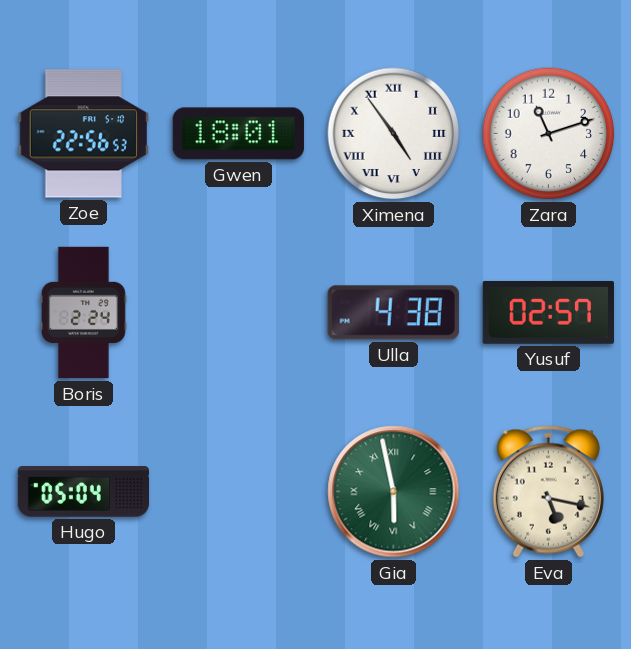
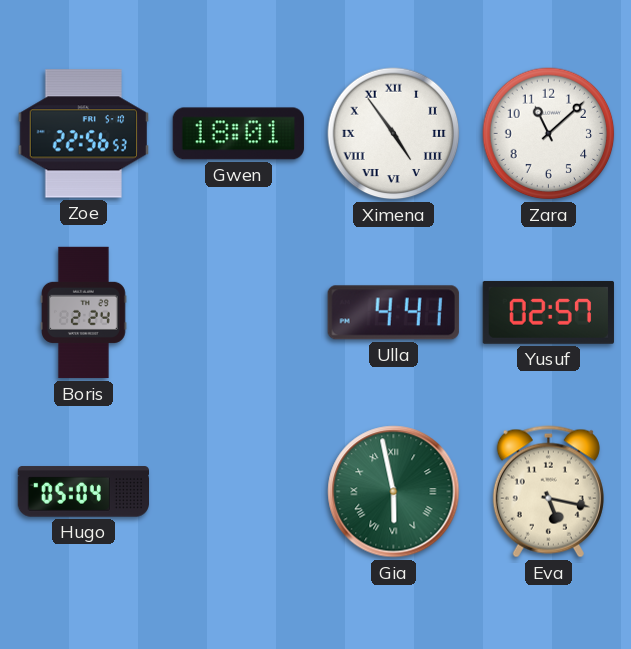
Zara: 11:12 -> 11:08
Ulla: 4:38 -> 4:41
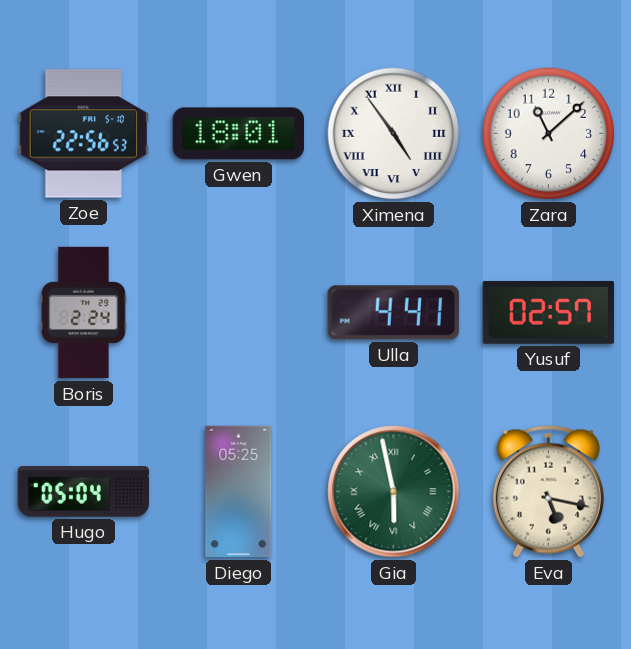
Diego: none -> 05:25
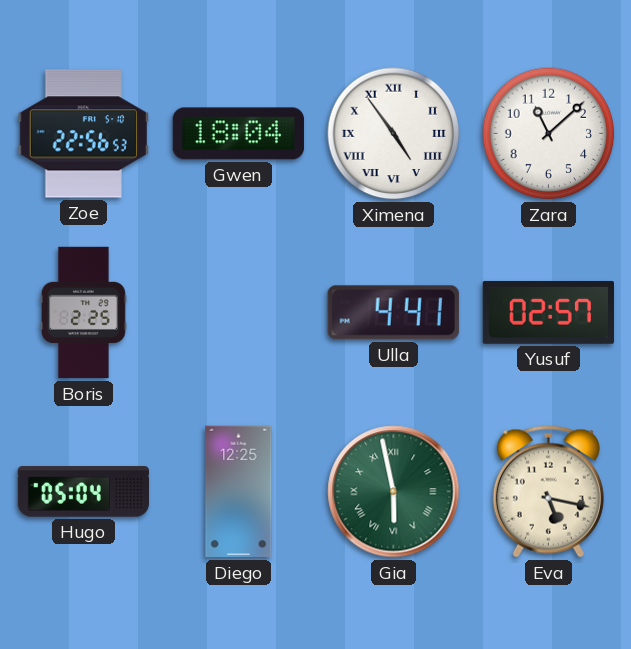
Gwen: 18:01 -> 18:04
Boris: 2:24 -> 2:25
Diego: 05:25 -> 12:25
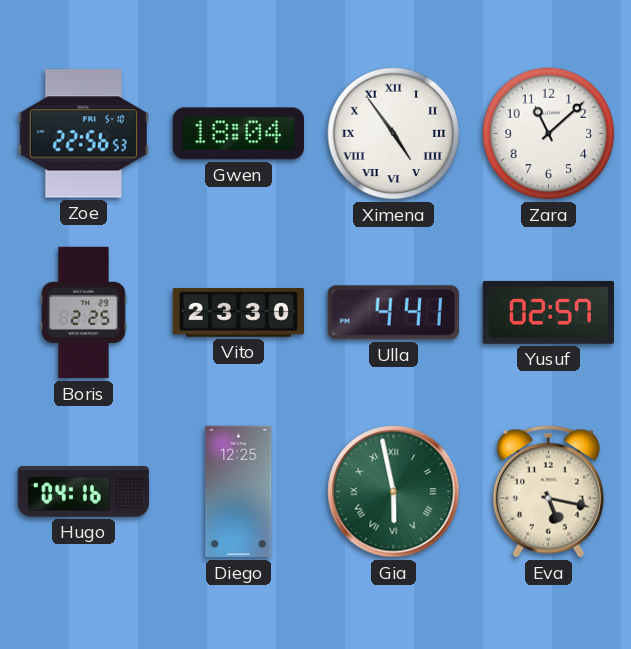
Vito: none -> 23:30
Hugo: 05:04 -> 04:16
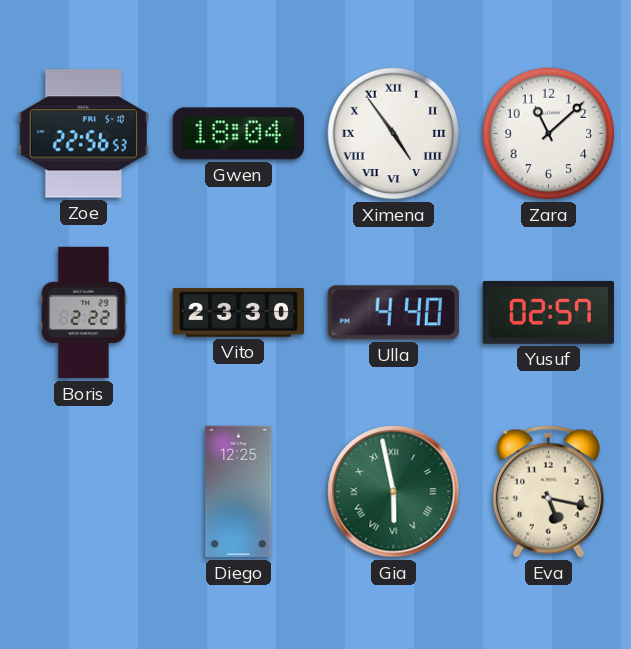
Boris: 2:25 -> 2:22
Ulla: 4:41 -> 4:40
Hugo: 04:16 -> none
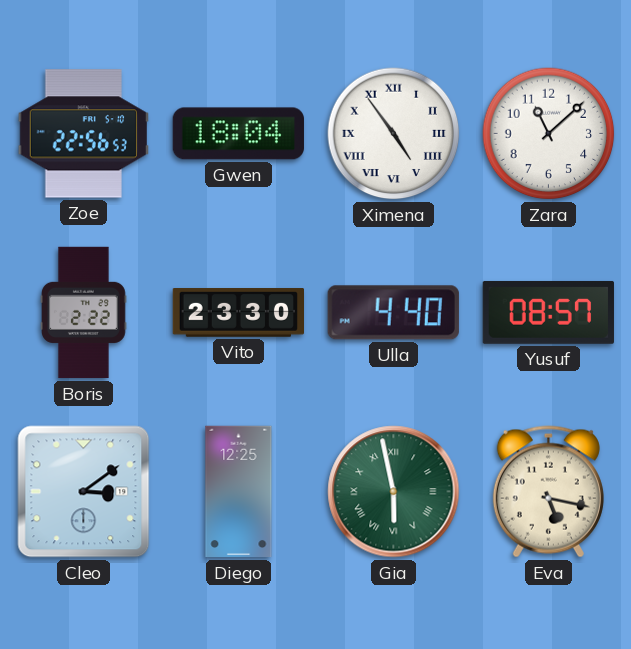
Yusuf: 02:57 -> 08:57
Cleo: none -> 3:09
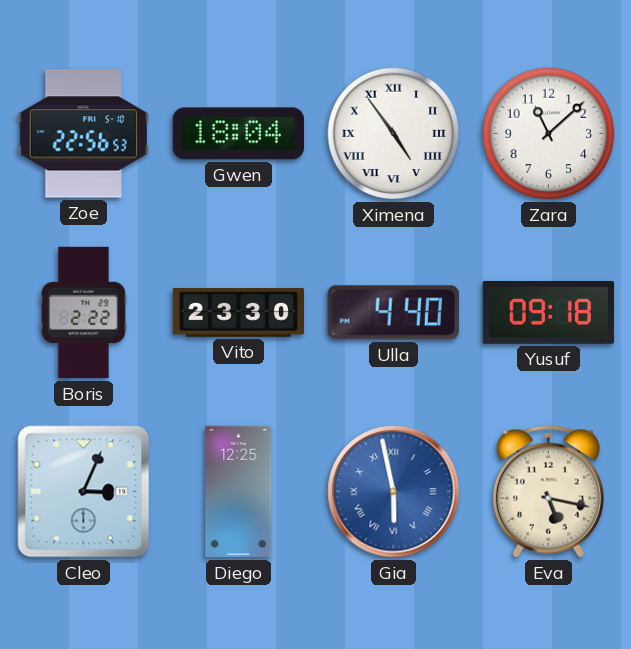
Yusuf: 08:57 -> 09:18
Cleo: 3:09 -> 3:04
Gia dial: green -> blue
